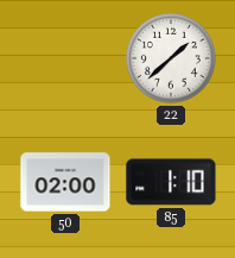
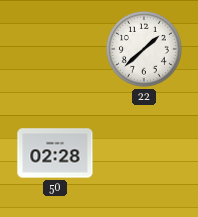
50: 02:00 -> 02:28
85: 1:10 -> none
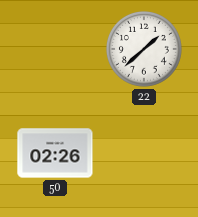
50: 02:28 -> 02:26
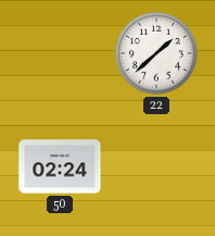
50: 02:26 -> 02:24
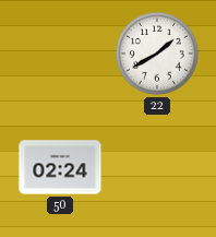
22: 1:38 -> 1:40
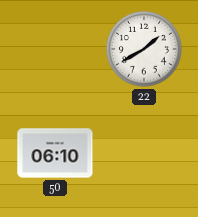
50: 02:24 -> 06:10
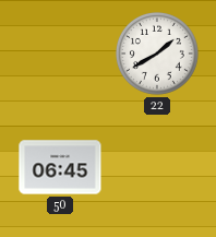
50: 06:10 -> 06:45
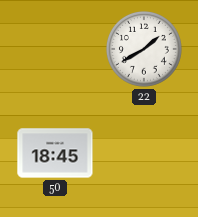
50: 06:45 -> 18:45
